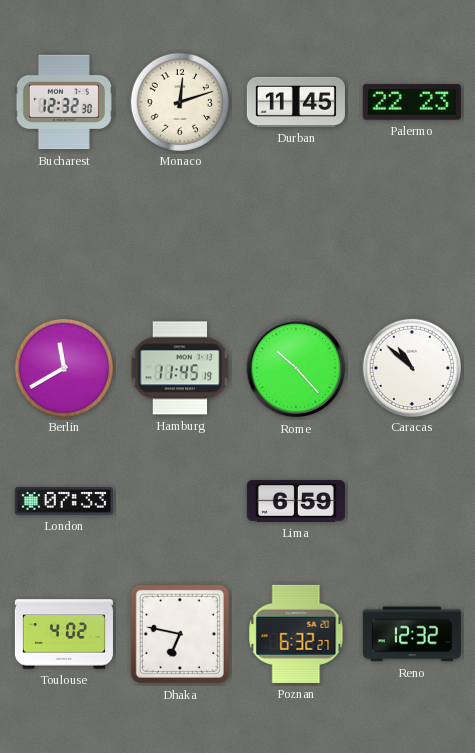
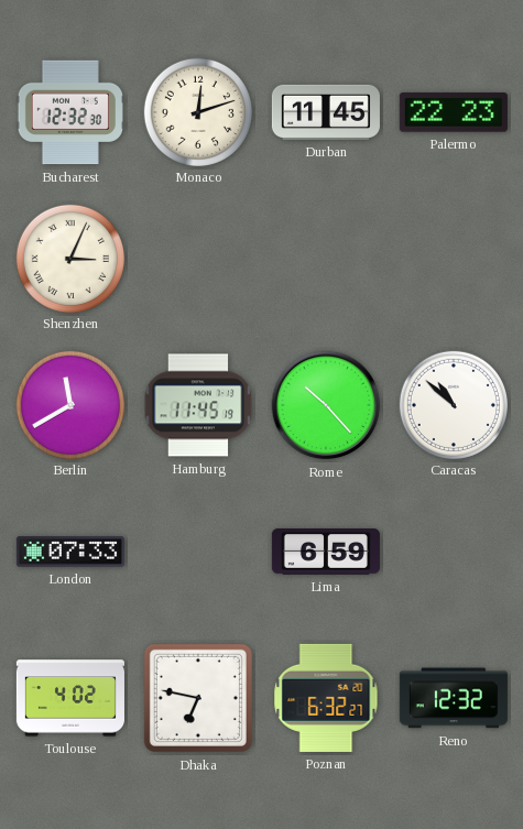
Shenzhen: none -> 3:04
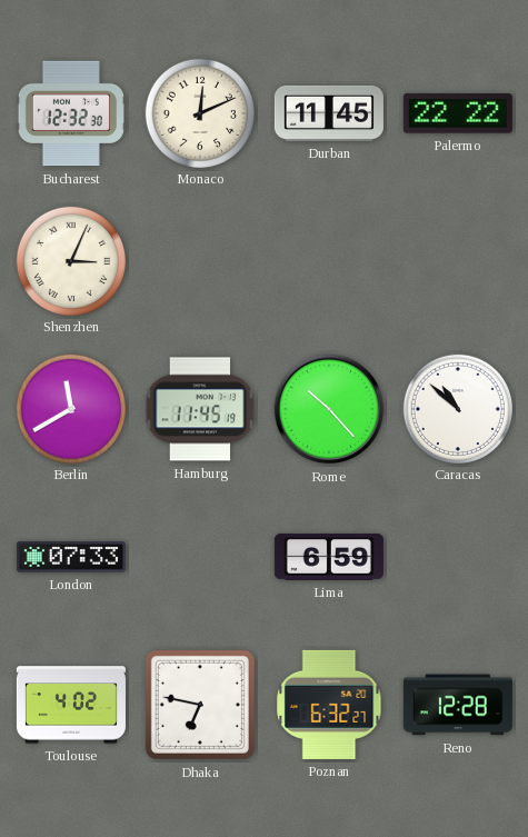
Monaco: 12:12 -> 12:11
Palermo: 22:23 -> 22:22
Reno: 12:32 -> 12:28
